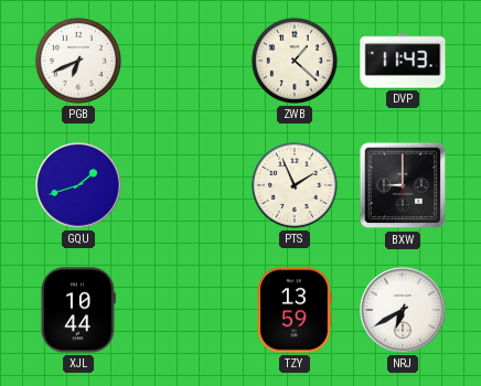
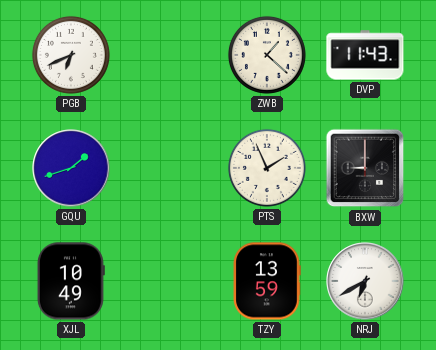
XJL: 10:44 -> 10:49
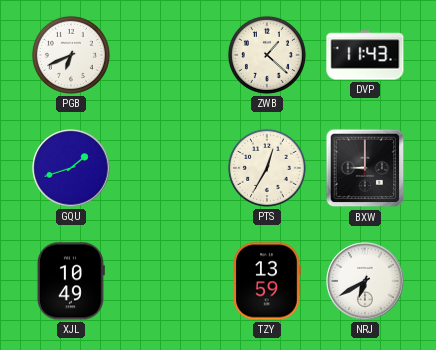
PTS: 1:56 -> 12:35
